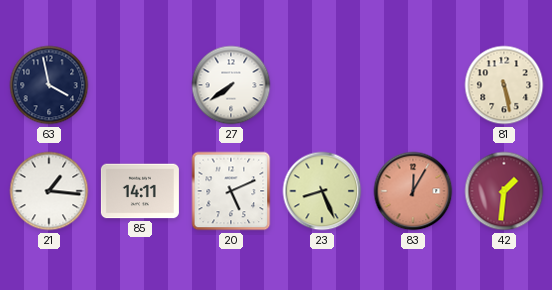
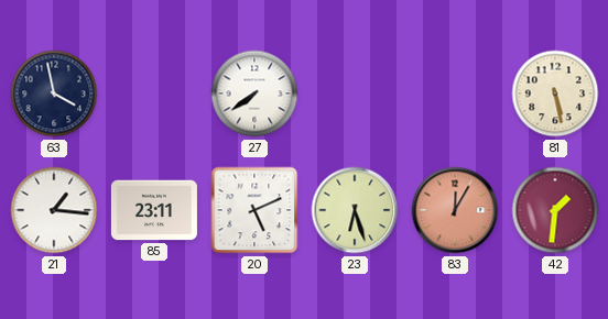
85: 14:11 -> 23:11
23: 8:26 -> 6:27
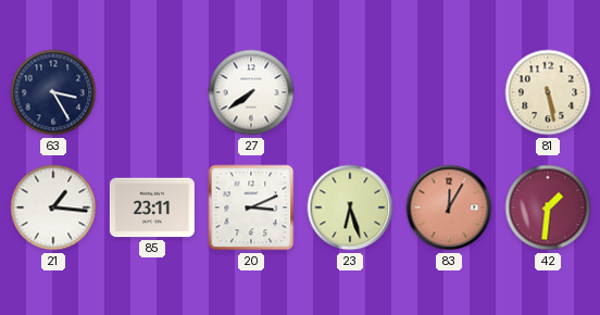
63: 3:58 -> 3:25
20: 5:11 -> 3:11
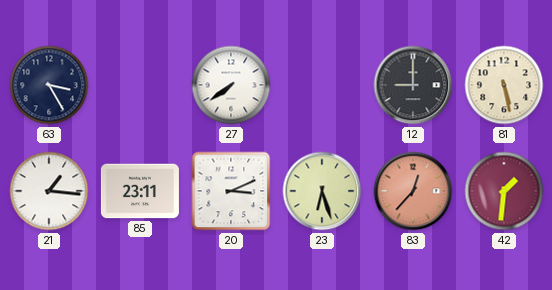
12: none -> 9:00
83: 12:05 -> 12:37
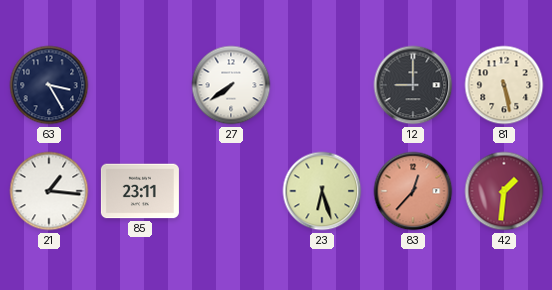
20: 3:11 -> none
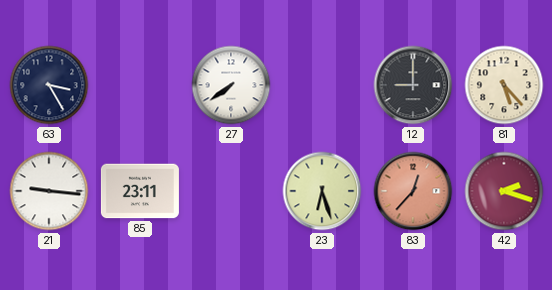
81: 5:28 -> 5:23
21: 1:16 -> 9:16
42: 1:31 -> 2:18
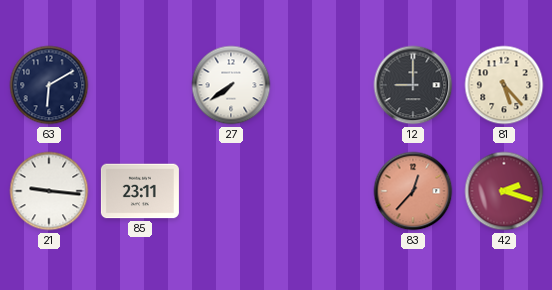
63: 3:25 -> 6:10
23: 6:27 -> none
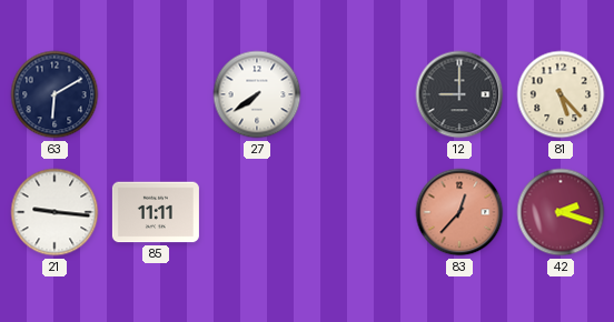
85: 23:11 -> 11:11
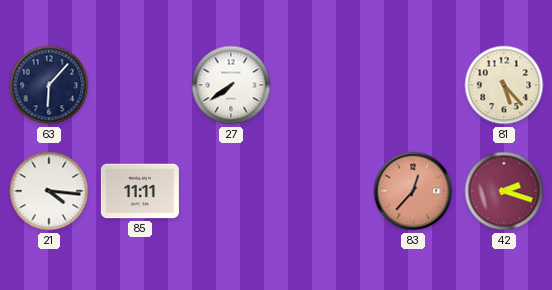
63: 6:10 -> 6:07
12: 9:00 -> none
21: 9:16 -> 4:16
